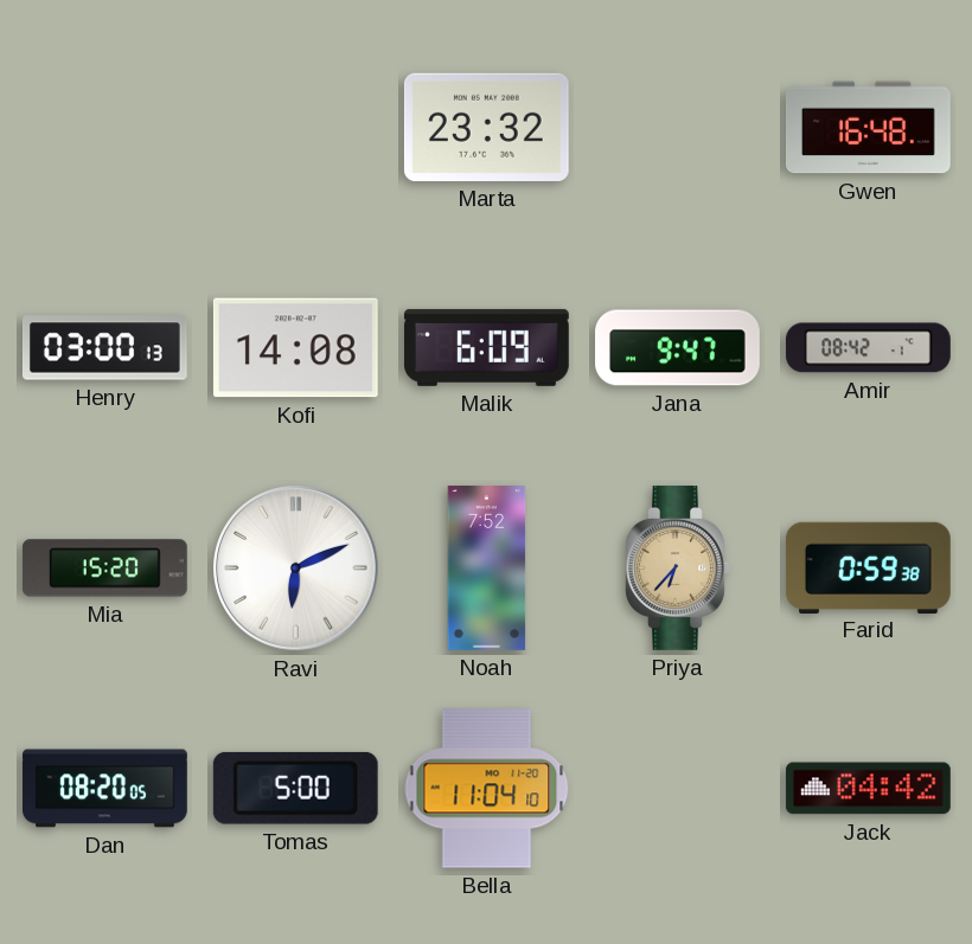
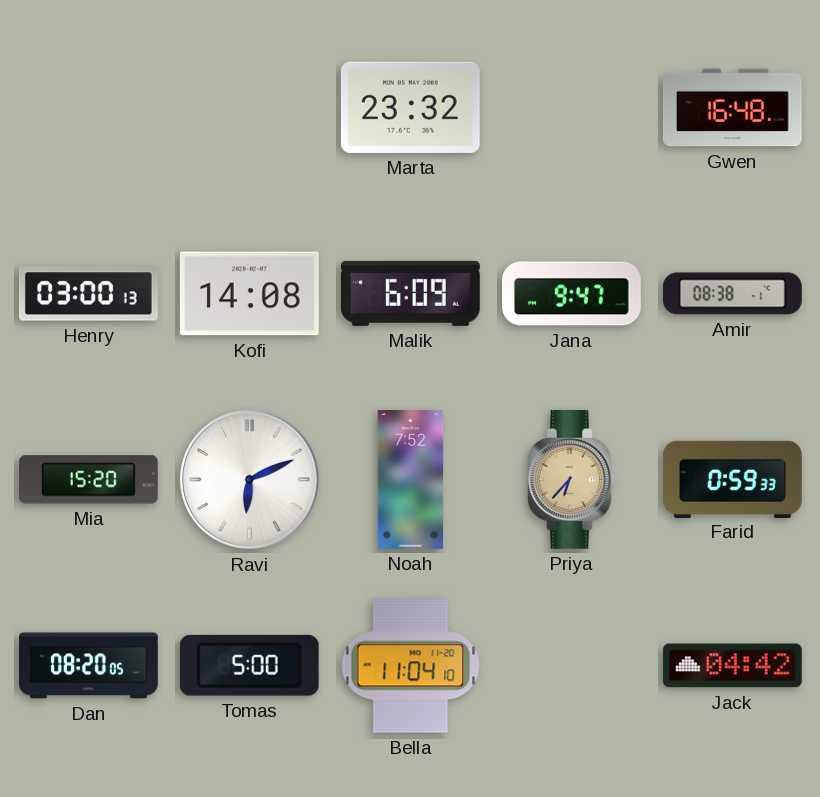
Amir: 08:42 -> 08:38
Farid: 0:59:38 -> 0:59:33
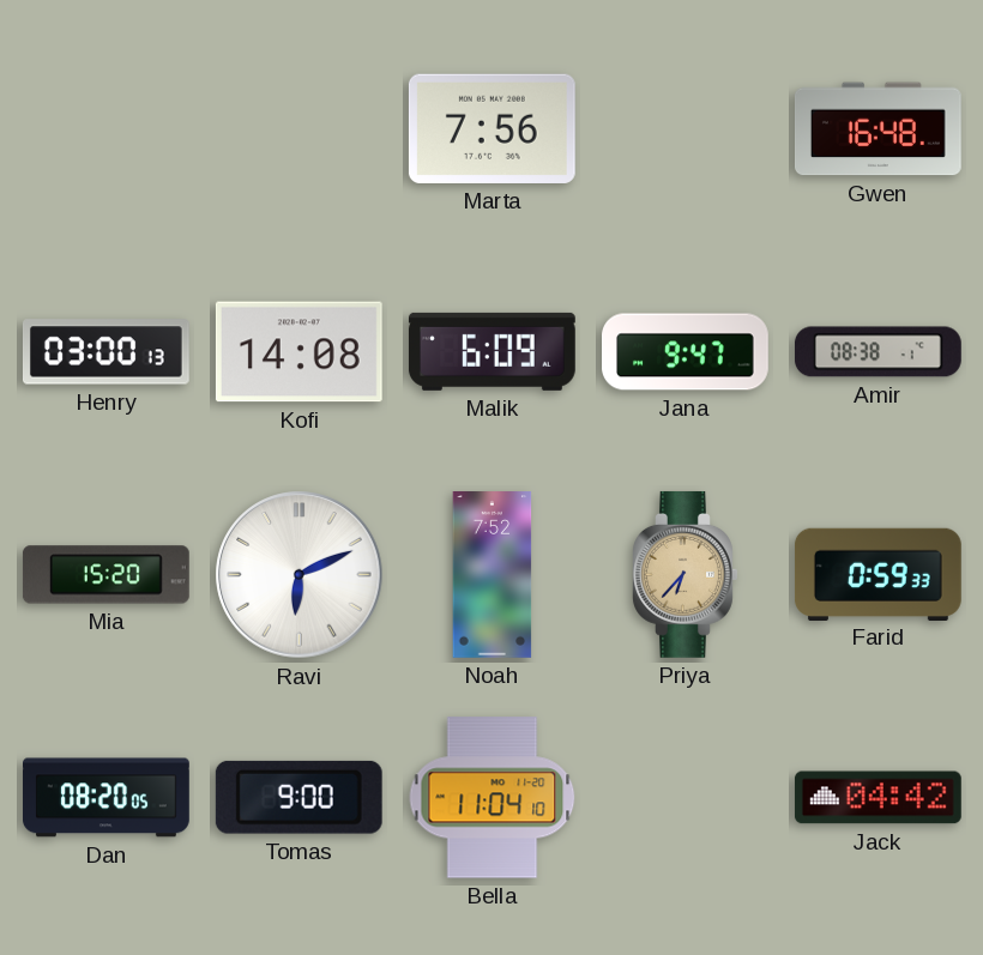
Marta: 23:32 -> 7:56
Tomas: 5:00 -> 9:00
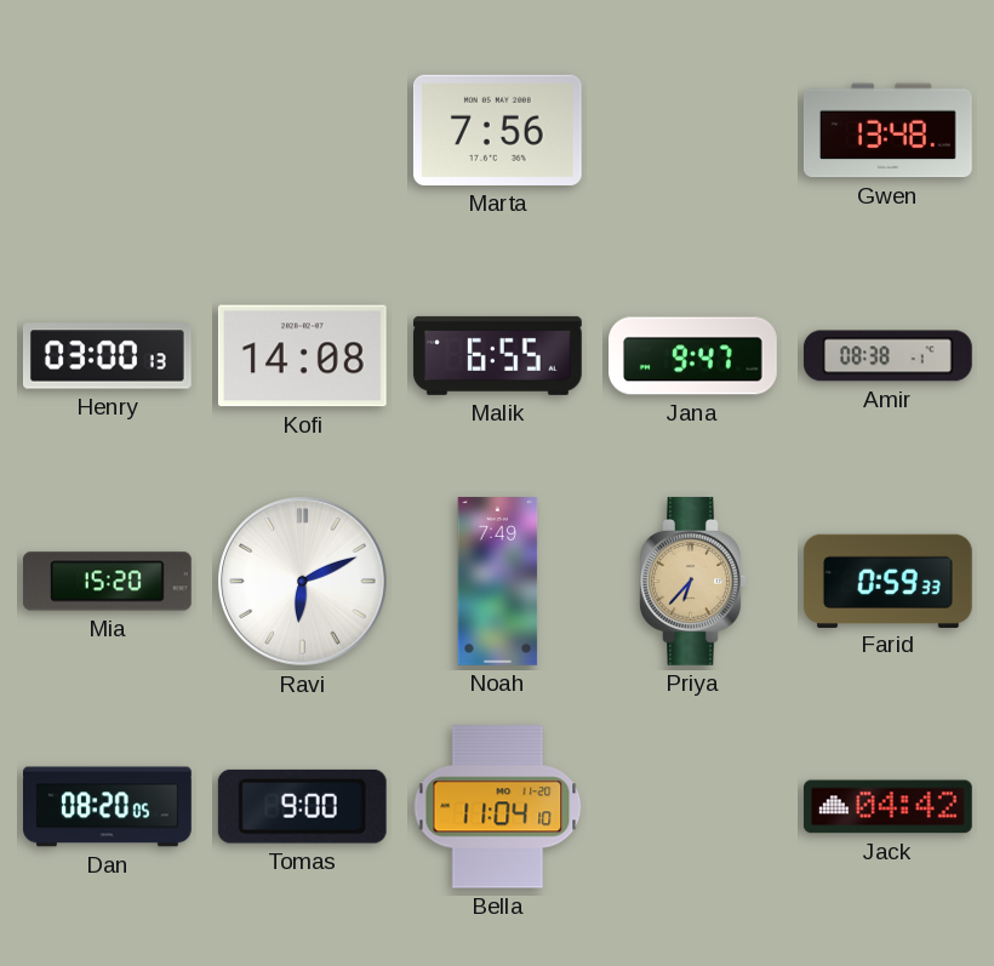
Gwen: 16:48 -> 13:48
Malik: 6:09 -> 6:55
Noah: 7:52 -> 7:49
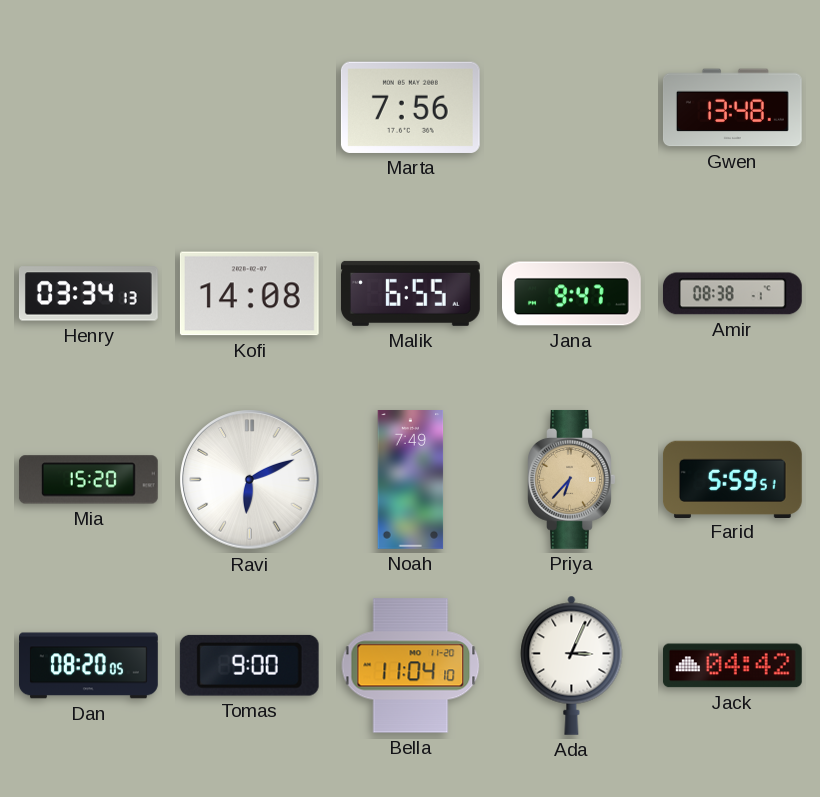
Henry: 03:00 -> 03:34
Farid: 0:59 -> 5:59
Ada: none -> 3:04
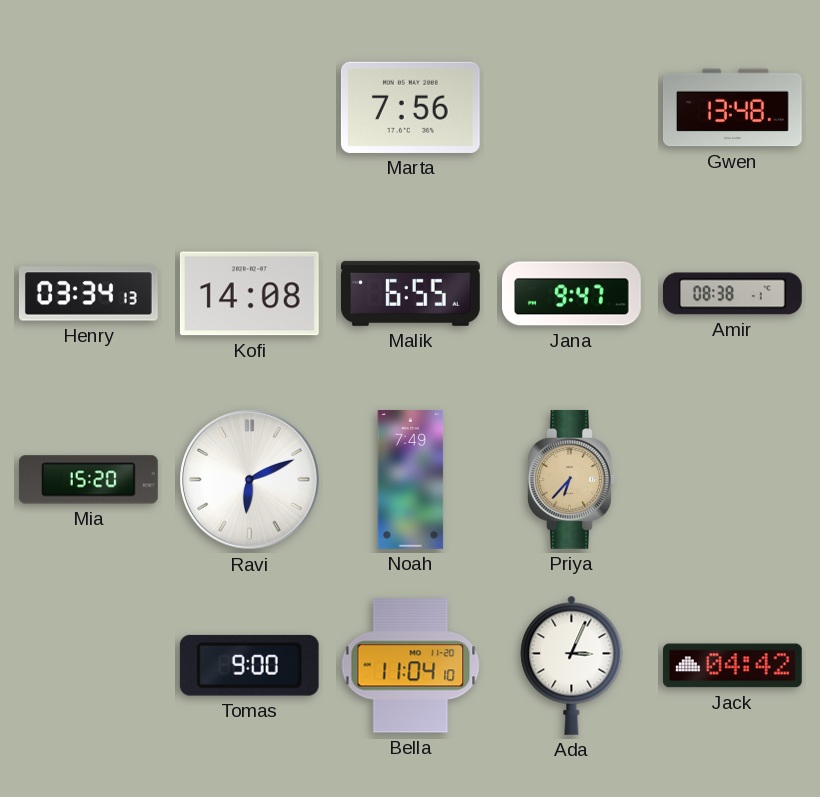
Farid: 5:59 -> none
Dan: 08:20 -> none
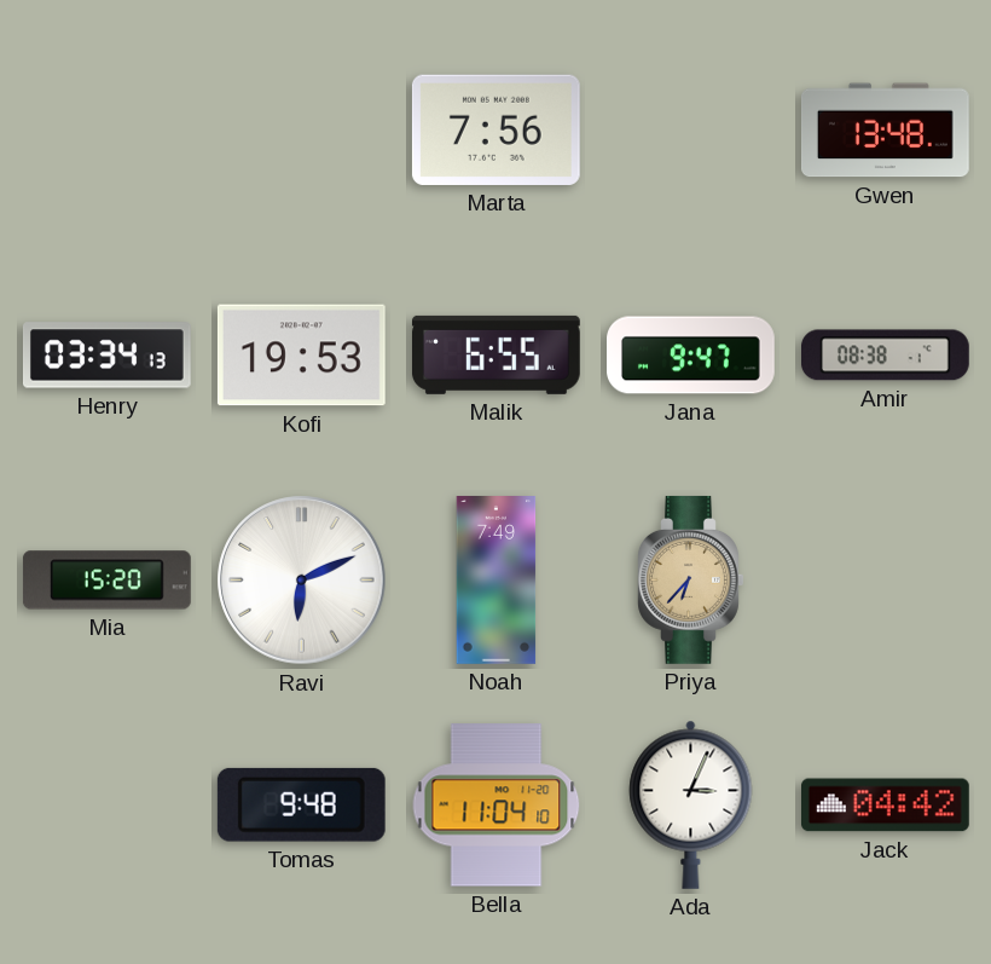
Kofi: 14:08 -> 19:53
Tomas: 9:00 -> 9:48
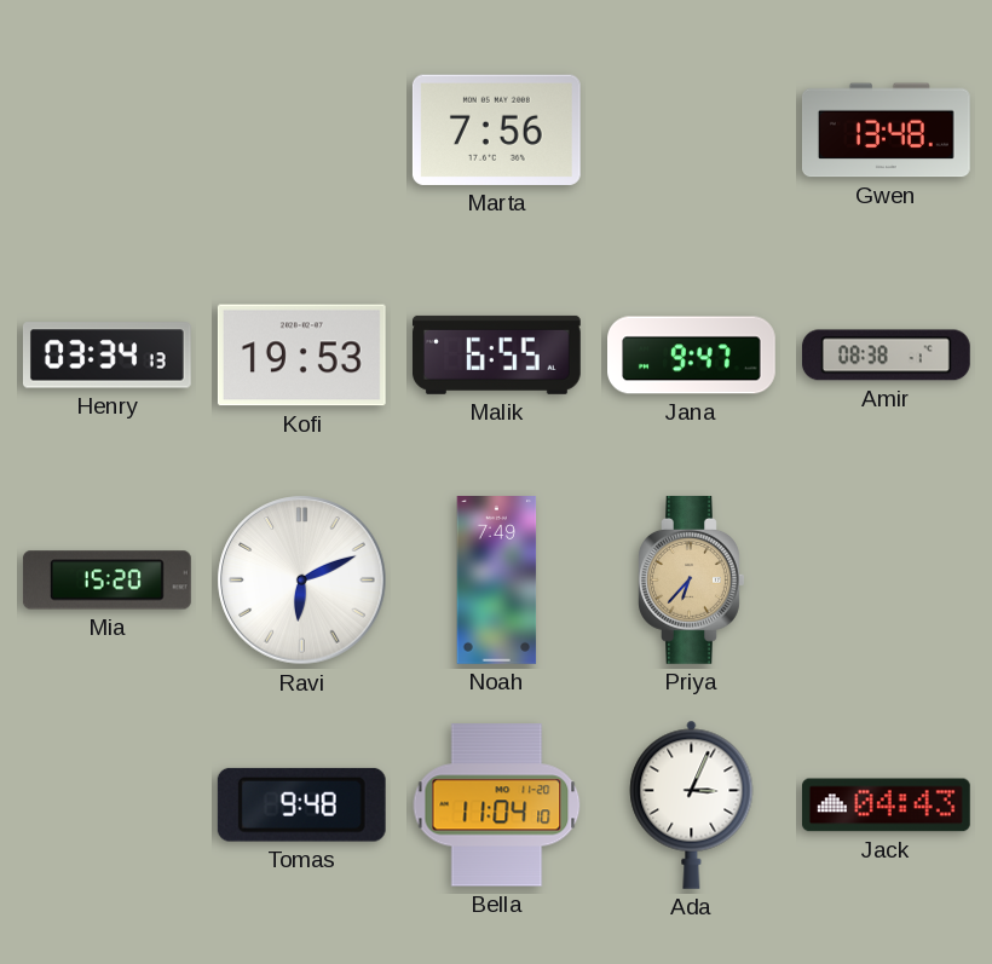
Jack: 04:42 -> 04:43
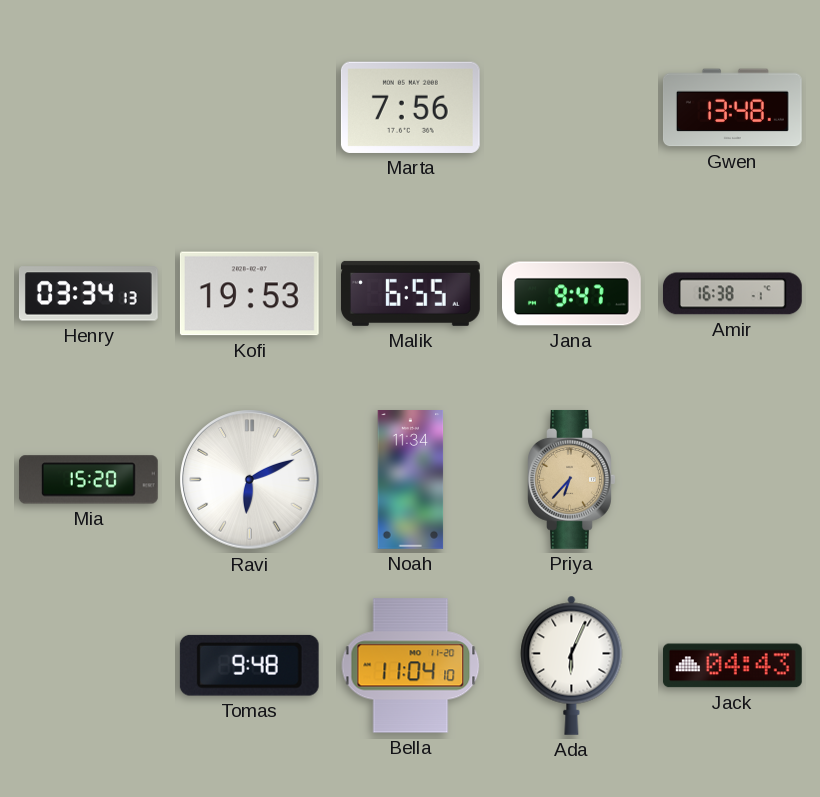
Amir: 08:38 -> 16:38
Noah: 7:49 -> 11:34
Ada: 3:04 -> 6:04
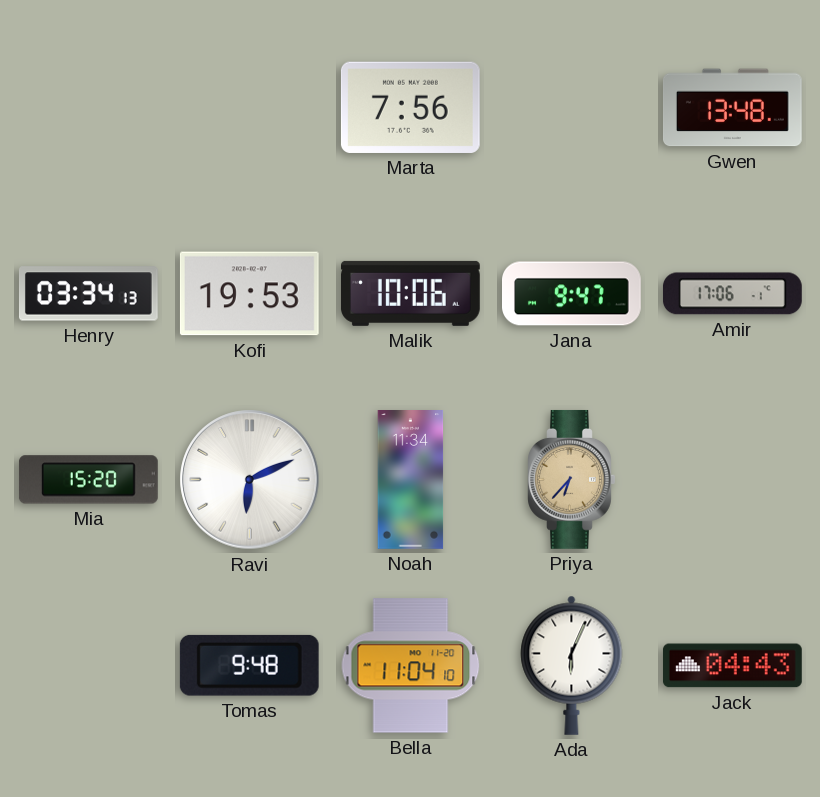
Malik: 6:55 -> 10:06
Amir: 16:38 -> 17:06
